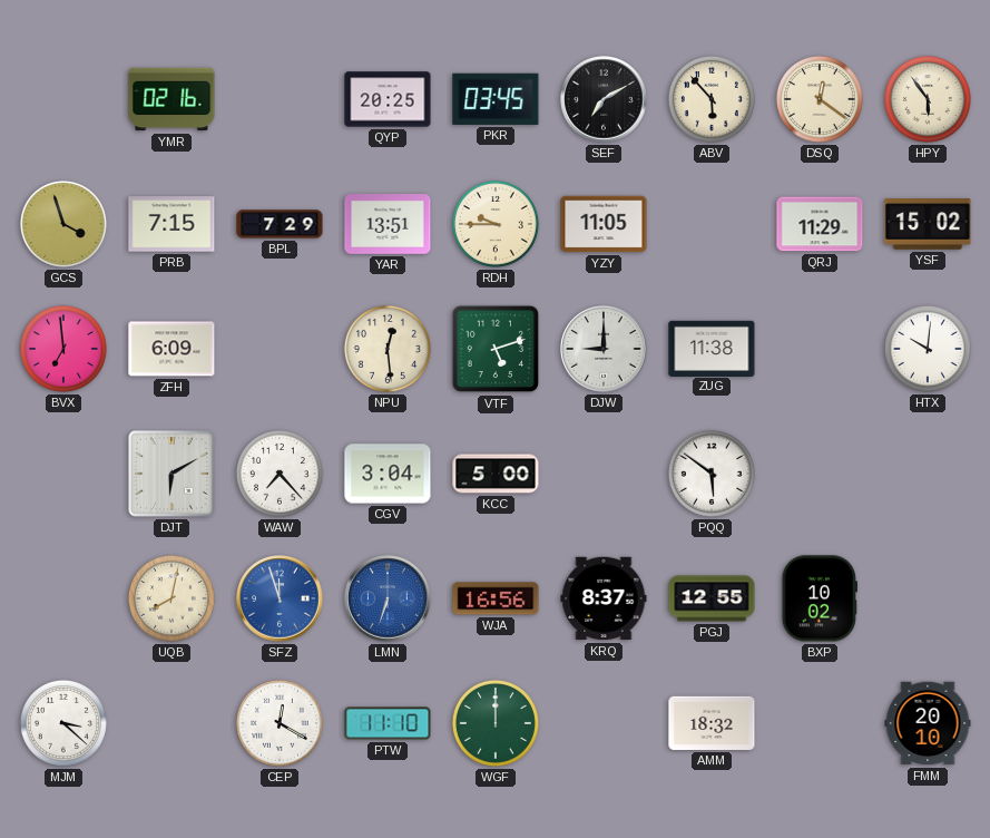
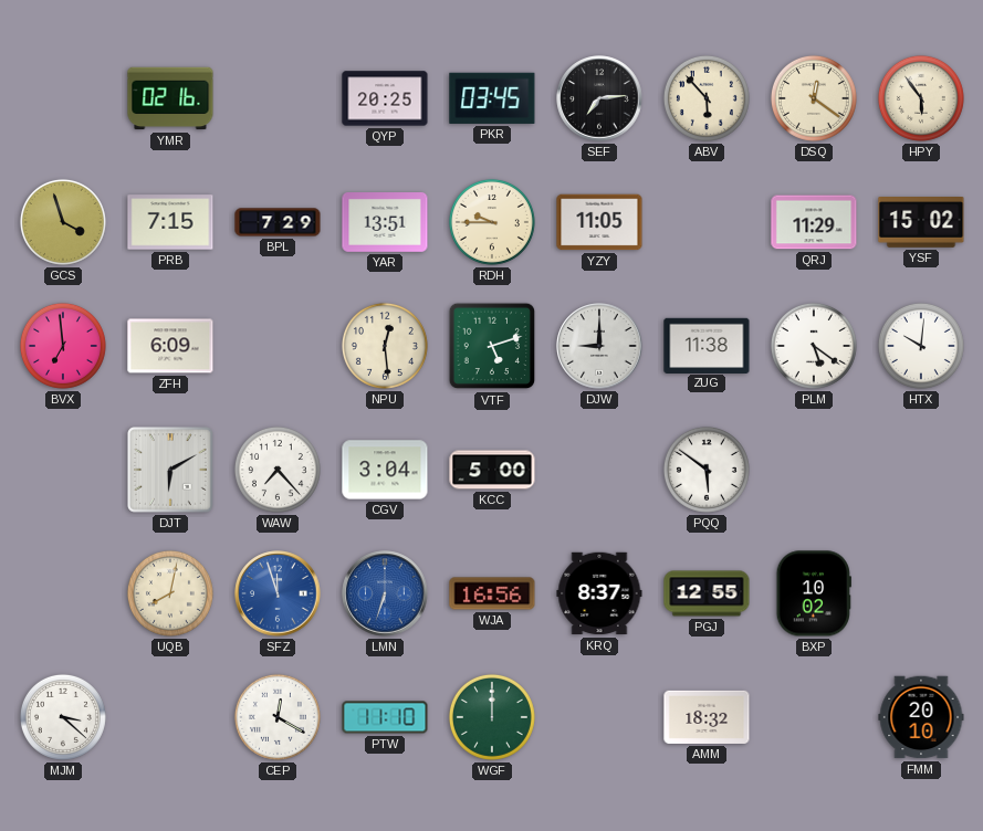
SEF: 7:10 -> 7:14
PLM: none -> 5:21
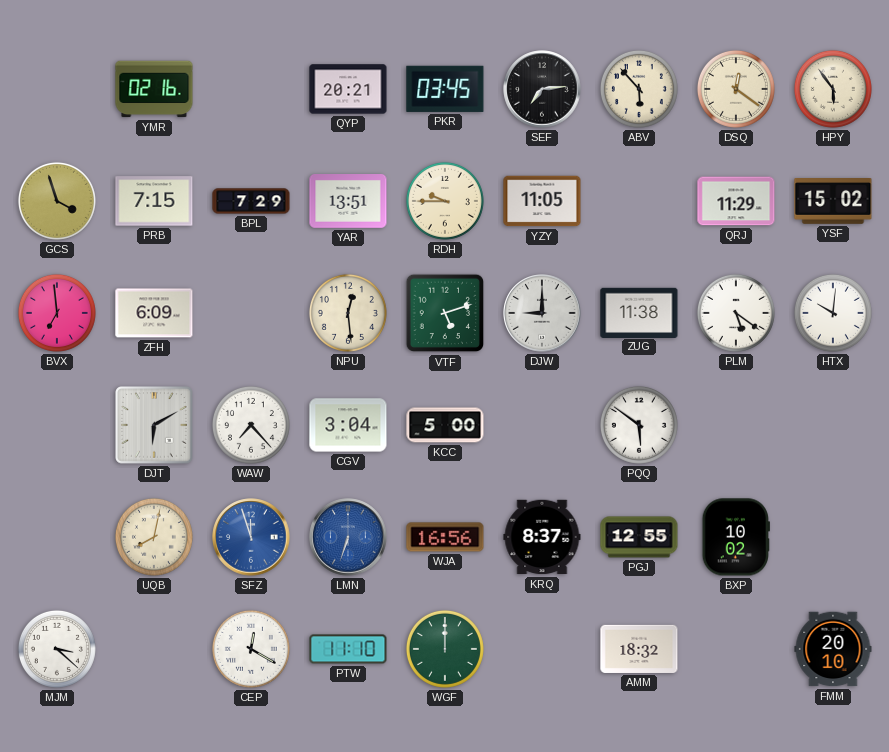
QYP: 20:25 -> 20:21
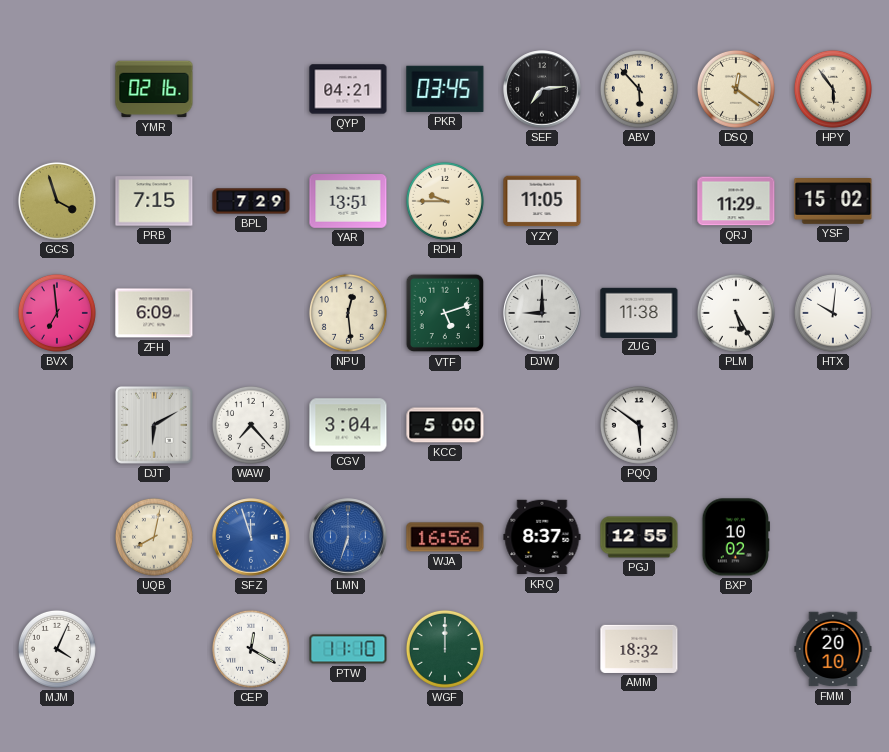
QYP: 20:21 -> 04:21
PLM: 5:21 -> 5:25
MJM: 3:22 -> 4:04
